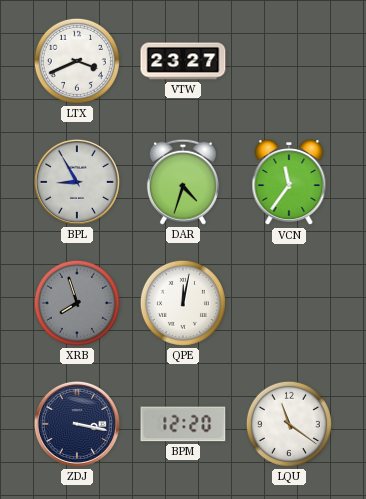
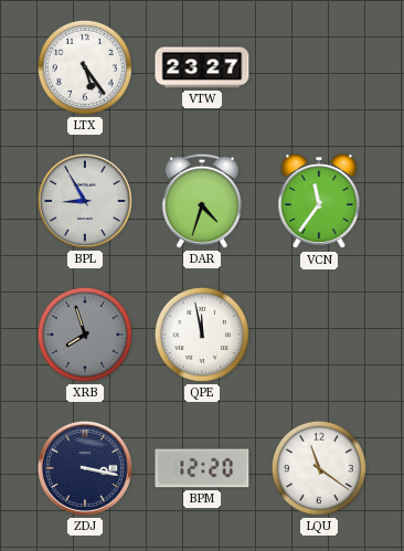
LTX: 3:41 -> 5:24
QPE: 12:02 -> 11:58
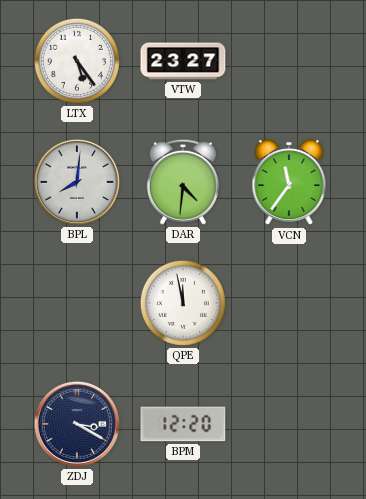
BPL: 8:55 -> 8:01
DAR: 4:33 -> 4:31
XRB: 7:57 -> none
ZDJ: 3:17 -> 3:20
LQU: 11:21 -> none
